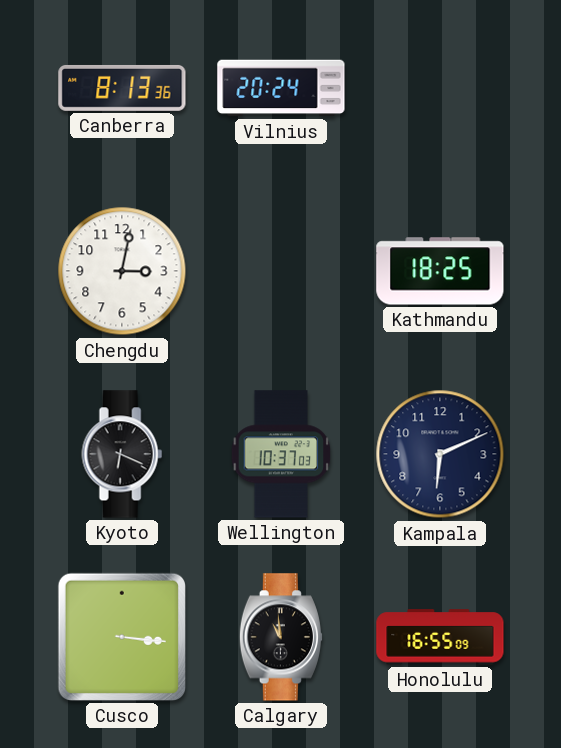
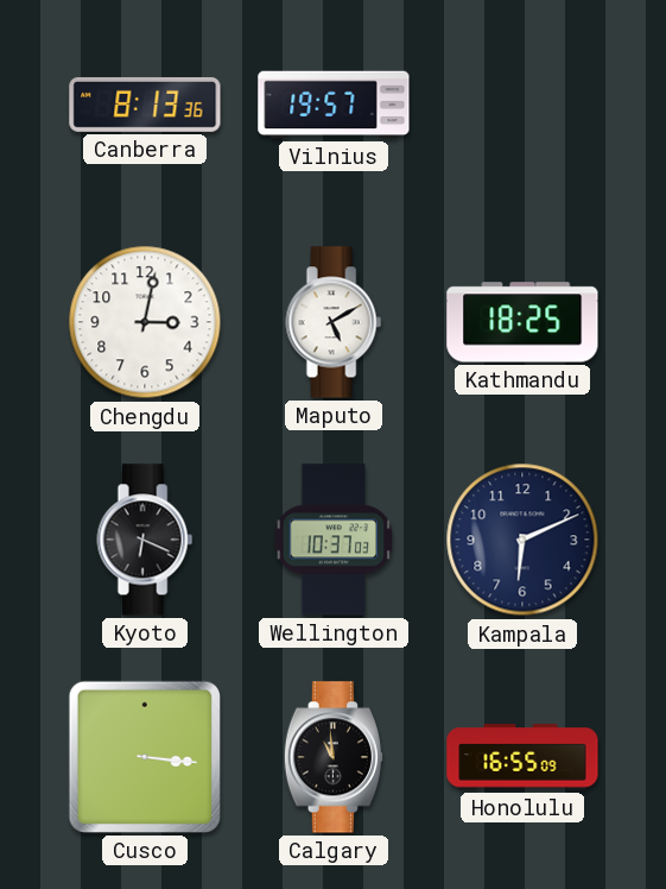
Vilnius: 20:24 -> 19:57
Maputo: none -> 5:10
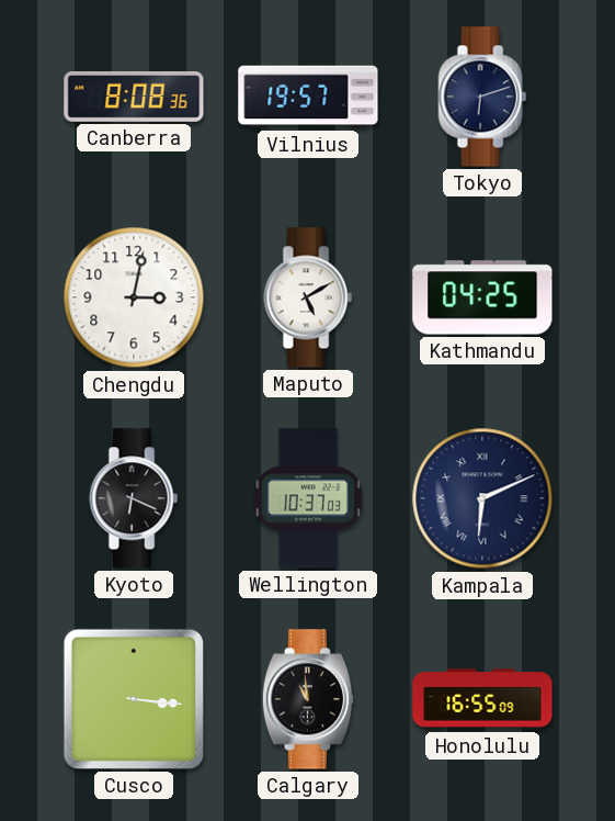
Canberra: 8:13 -> 8:08
Tokyo: none -> 6:12
Kathmandu: 18:25 -> 04:25
Kampala numerals: Arabic -> Roman
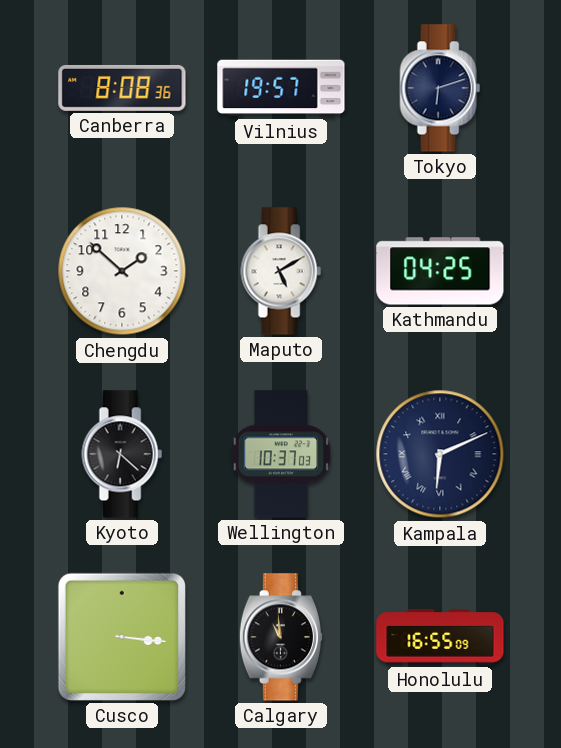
Chengdu: 3:02 -> 1:52
Kyoto: 6:19 -> 6:22
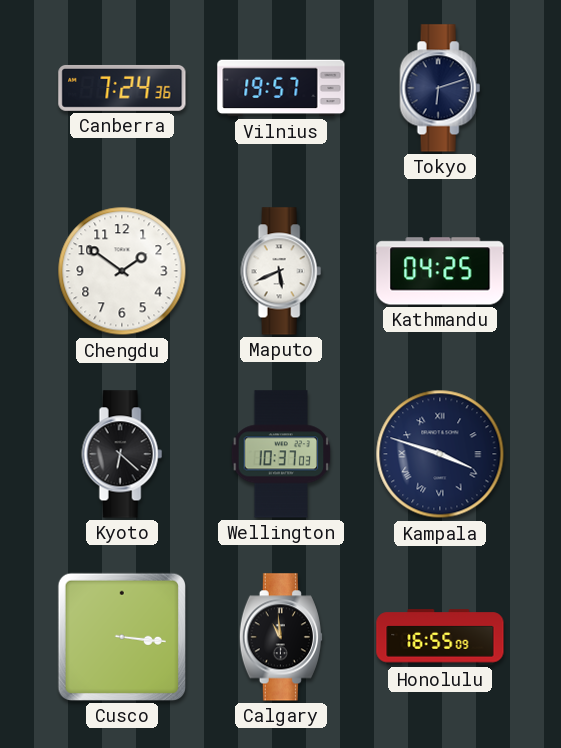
Canberra: 8:08 -> 7:24
Chengdu: 1:52 -> 1:51
Maputo: 5:10 -> 5:41
Kampala: 6:11 -> 3:48
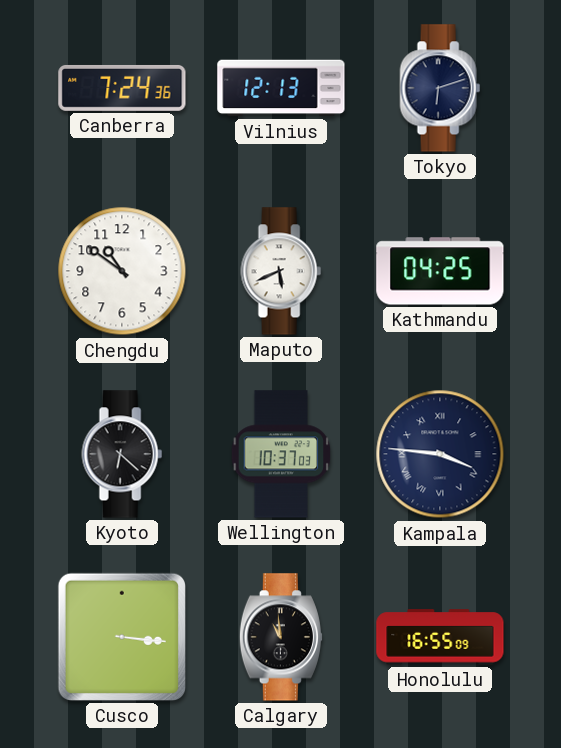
Vilnius: 19:57 -> 12:13
Chengdu: 1:51 -> 10:51
Kampala: 3:48 -> 3:46
